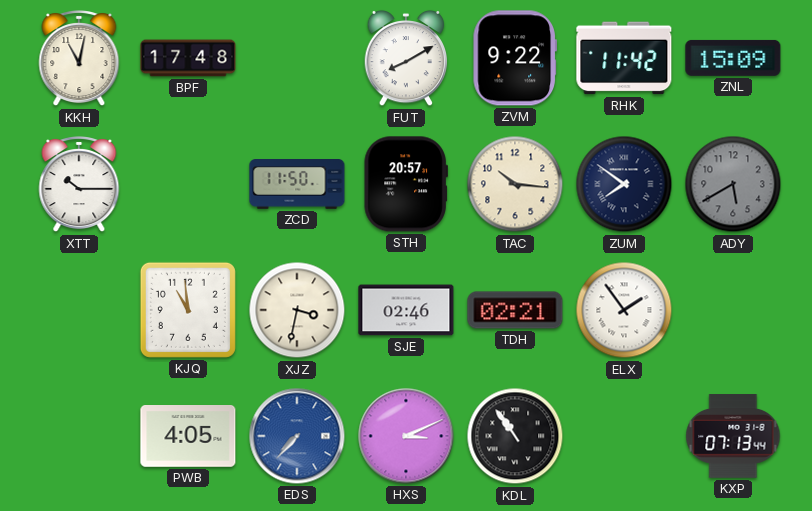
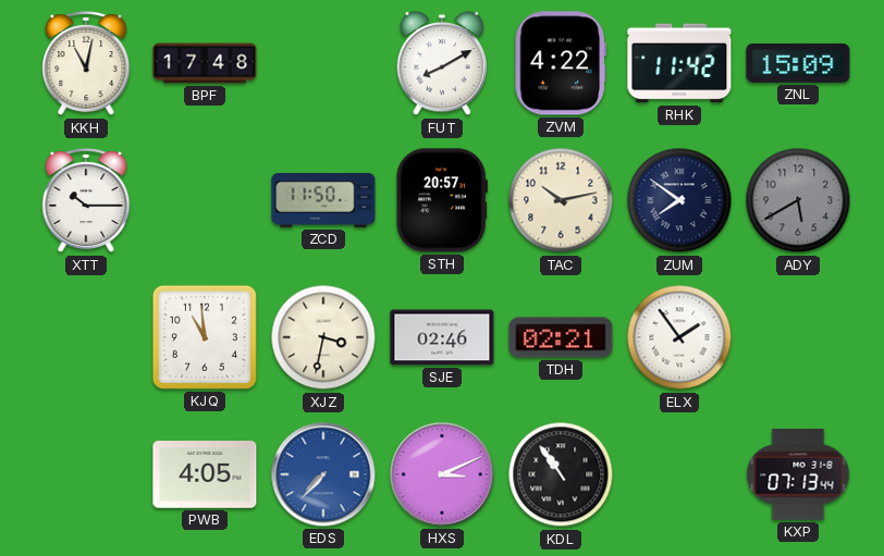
ZVM: 9:22 -> 4:22
TAC: 10:16 -> 10:13
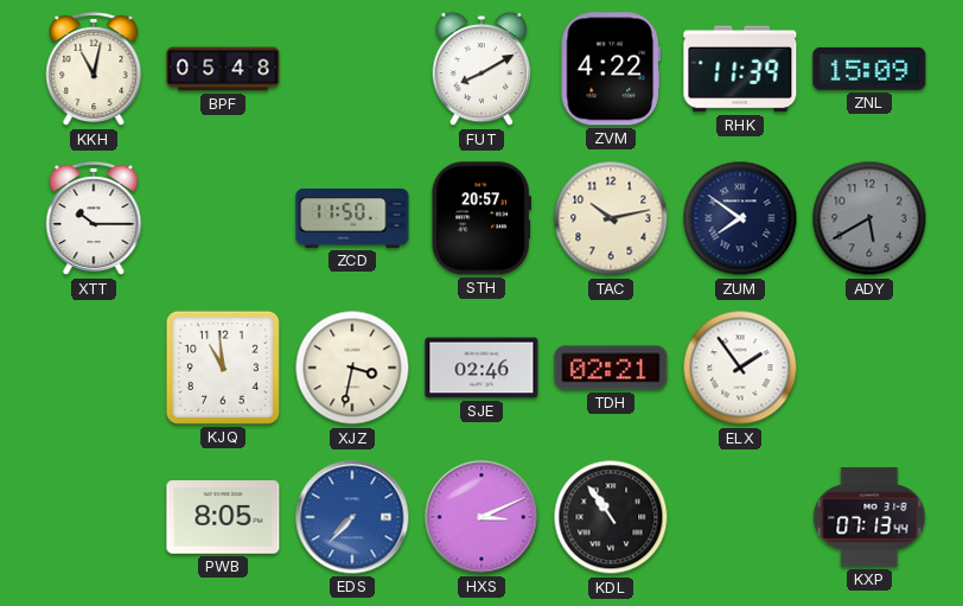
BPF: 17:48 -> 05:48
RHK: 11:42 -> 11:39
PWB: 4:05 -> 8:05
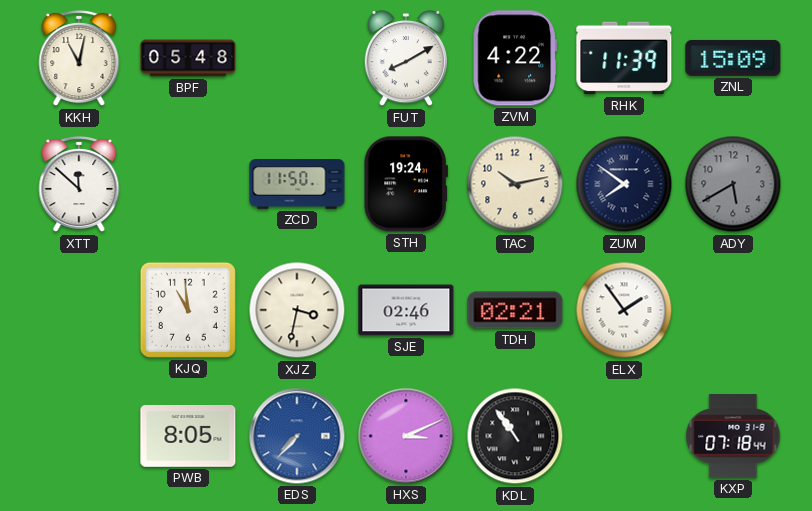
XTT: 10:15 -> 11:52
STH: 20:57 -> 19:24
KXP: 07:13 -> 07:18
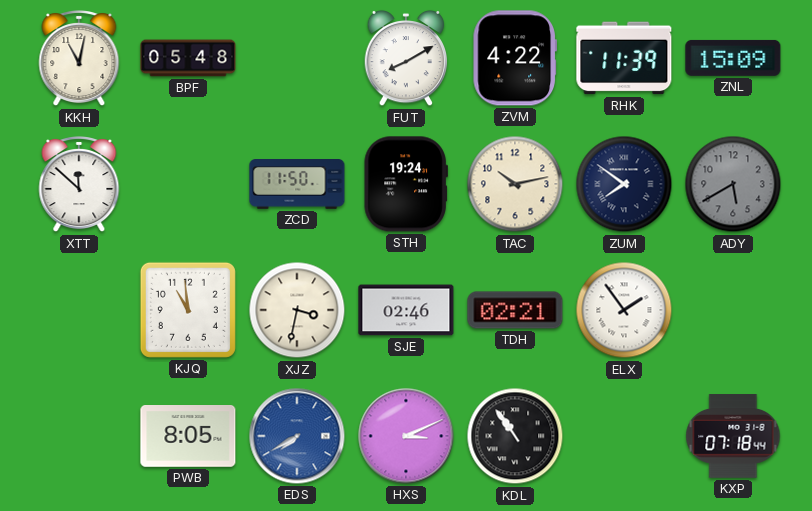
EDS: 7:37 -> 7:40
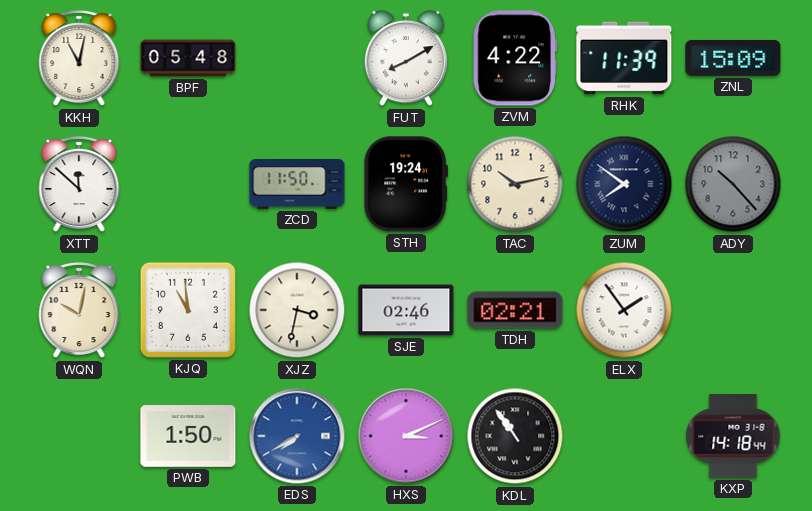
ADY: 5:40 -> 10:23
WQN: none -> 10:02
PWB: 8:05 -> 1:50
KXP: 07:18 -> 14:18
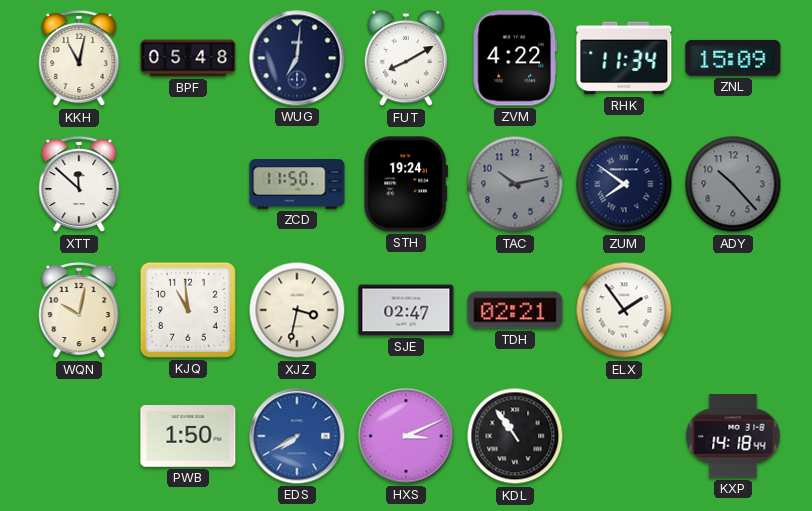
WUG: none -> 7:01
RHK: 11:39 -> 11:34
TAC dial: cream -> grey
SJE: 02:46 -> 02:47
